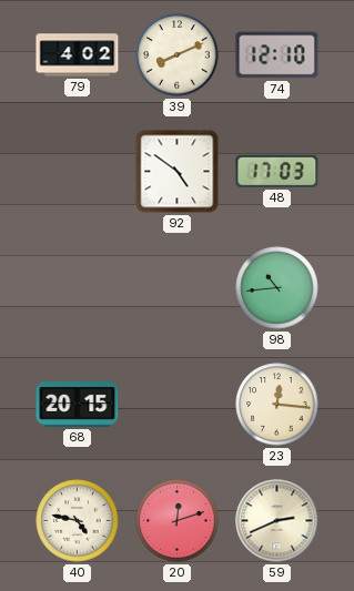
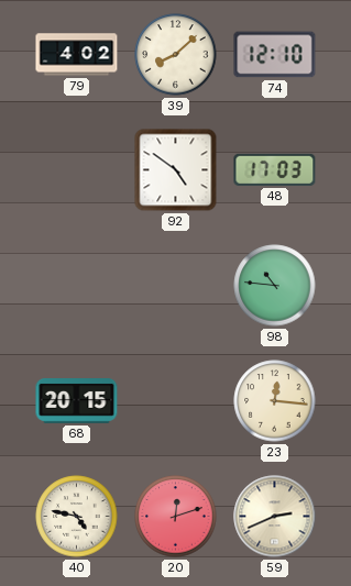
39: 8:11 -> 8:08
98: 10:44 -> 10:46
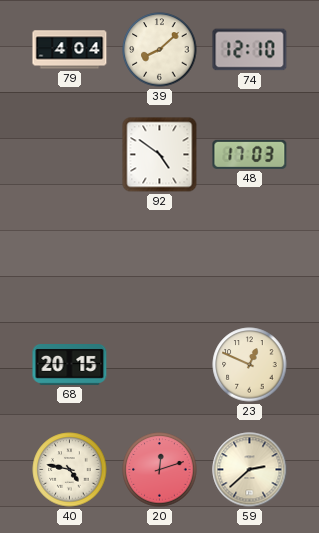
79: 4:02 -> 4:04
98: 10:46 -> none
23: 12:16 -> 12:49
59: 2:41 -> 2:38
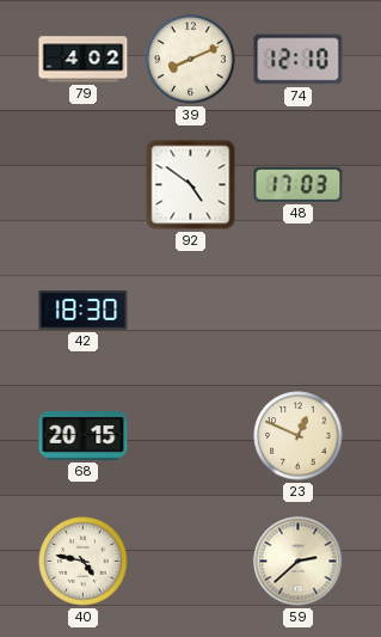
79: 4:04 -> 4:02
39: 8:08 -> 8:11
42: none -> 18:30
20: 12:12 -> none
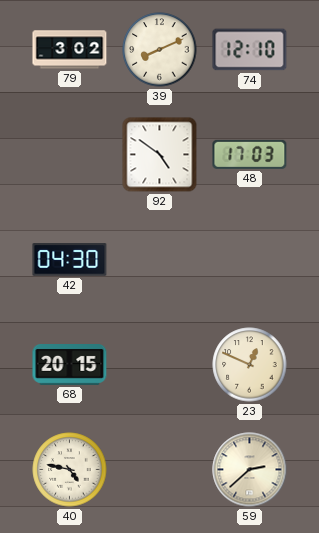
79: 4:02 -> 3:02
42: 18:30 -> 04:30
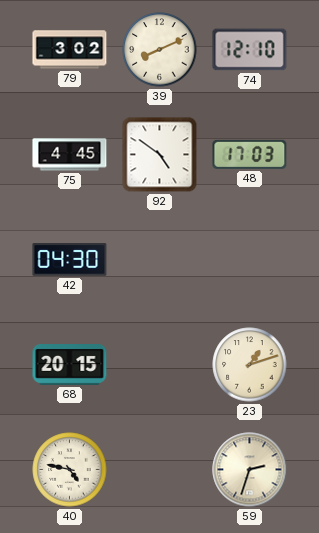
75: none -> 4:45
23: 12:49 -> 1:12
59: 2:38 -> 2:33
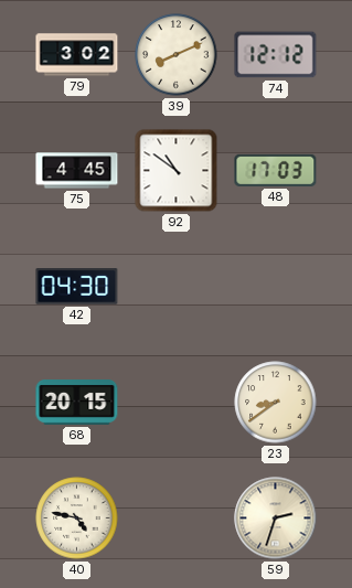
74: 12:10 -> 12:12
92: 4:51 -> 10:51
23: 1:12 -> 8:39
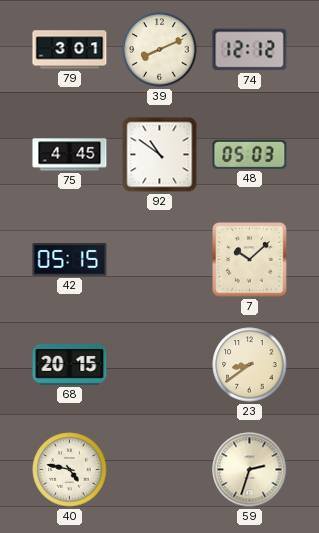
79: 3:02 -> 3:01
48: 17:03 -> 05:03
42: 04:30 -> 05:15
7: none -> 10:08
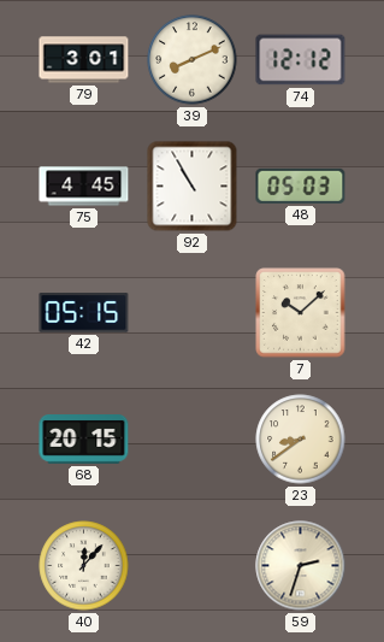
92: 10:51 -> 10:55
40: 4:47 -> 12:07
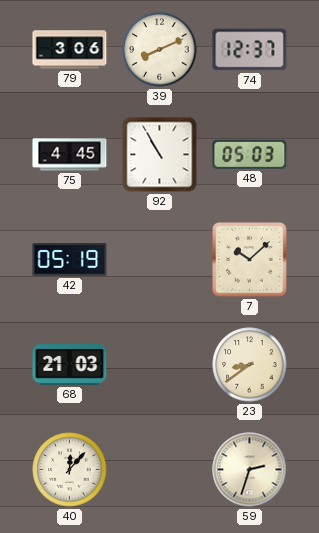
79: 3:01 -> 3:06
74: 12:12 -> 12:37
42: 05:15 -> 05:19
68: 20:15 -> 21:03
